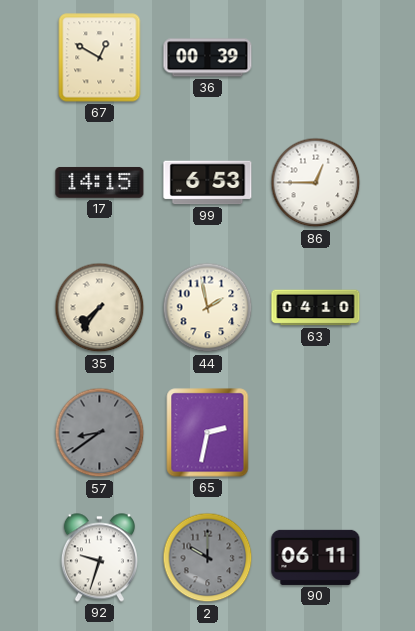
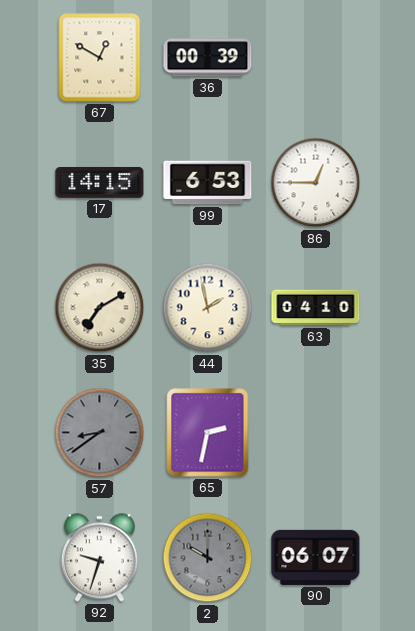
35: 7:36 -> 7:10
90: 06:11 -> 06:07
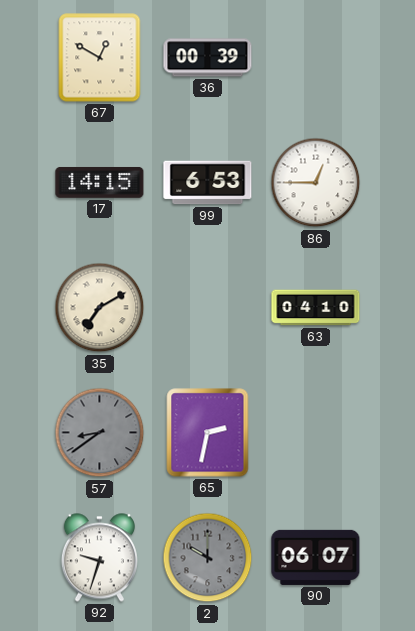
44: 1:58 -> none
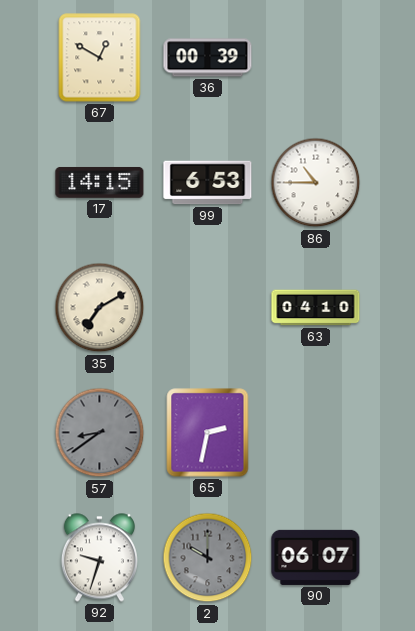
86: 12:45 -> 10:45
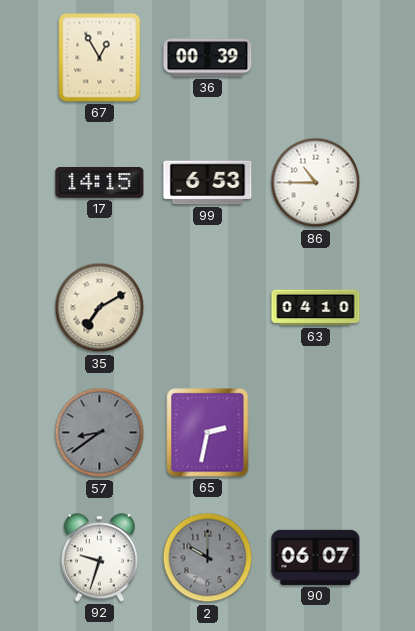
67: 12:50 -> 12:55
